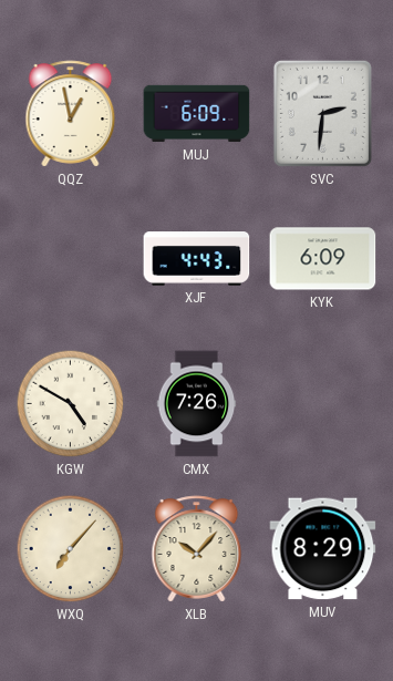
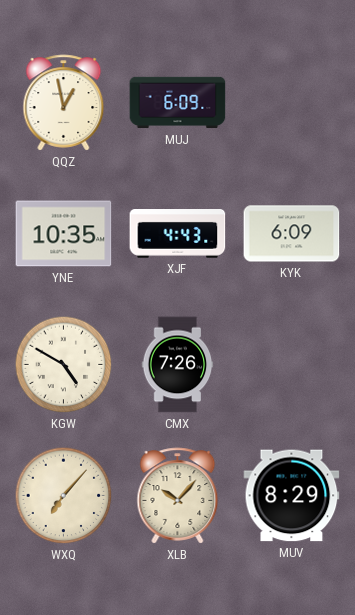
SVC: 2:31 -> none
YNE: none -> 10:35
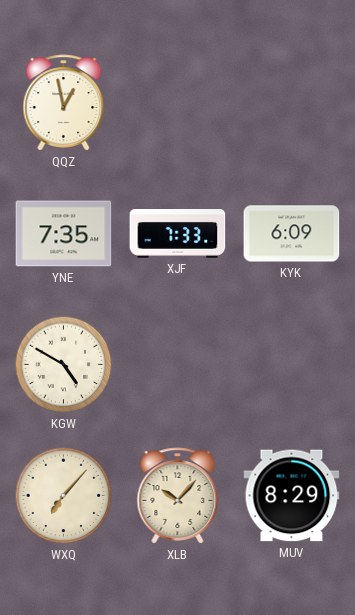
MUJ: 6:09 -> none
YNE: 10:35 -> 7:35
XJF: 4:43 -> 7:33
CMX: 7:26 -> none
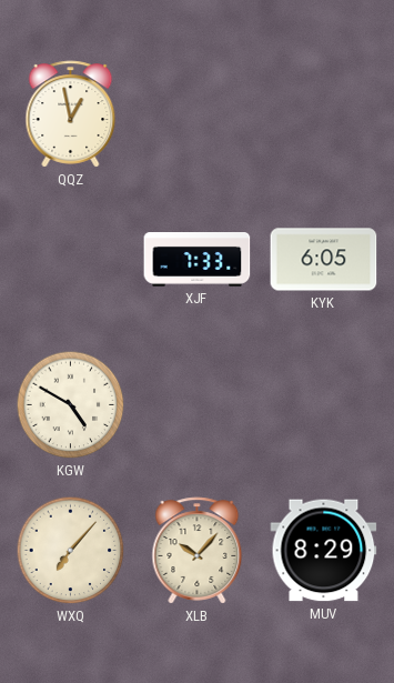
YNE: 7:35 -> none
KYK: 6:09 -> 6:05
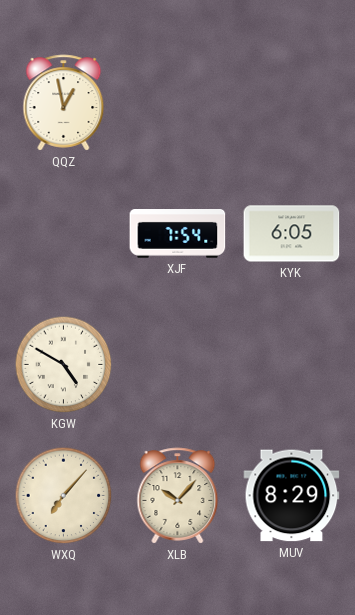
XJF: 7:33 -> 7:54
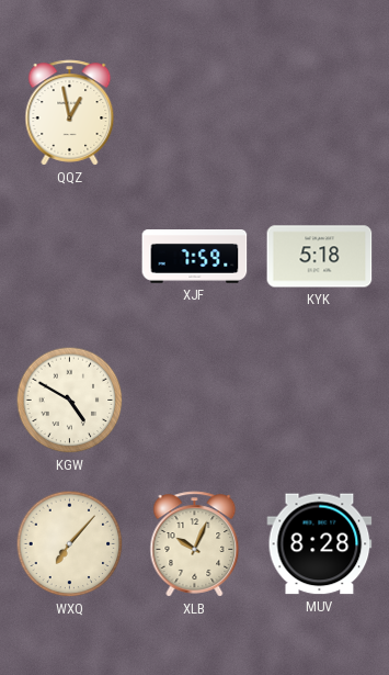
XJF: 7:54 -> 7:59
KYK: 6:05 -> 5:18
XLB: 10:07 -> 10:04
MUV: 8:29 -> 8:28
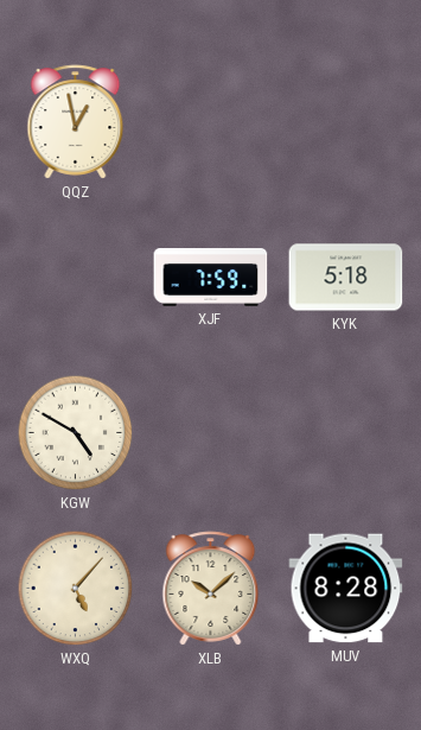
WXQ: 7:07 -> 5:07
XLB: 10:04 -> 10:08
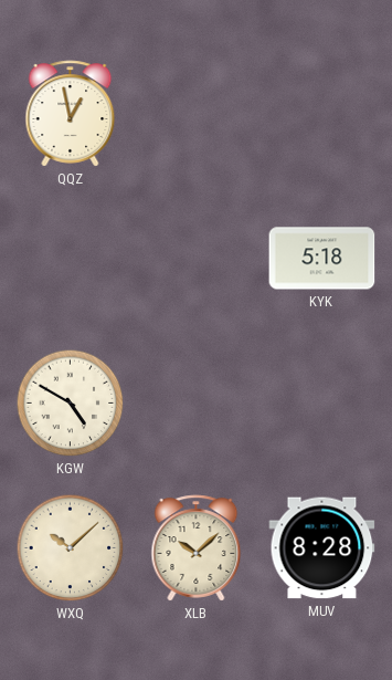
XJF: 7:59 -> none
WXQ: 5:07 -> 10:08
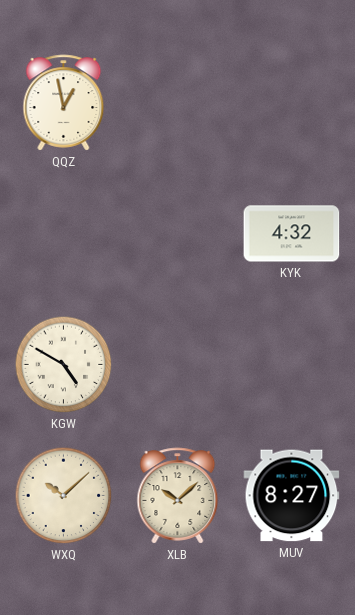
KYK: 5:18 -> 4:32
MUV: 8:28 -> 8:27
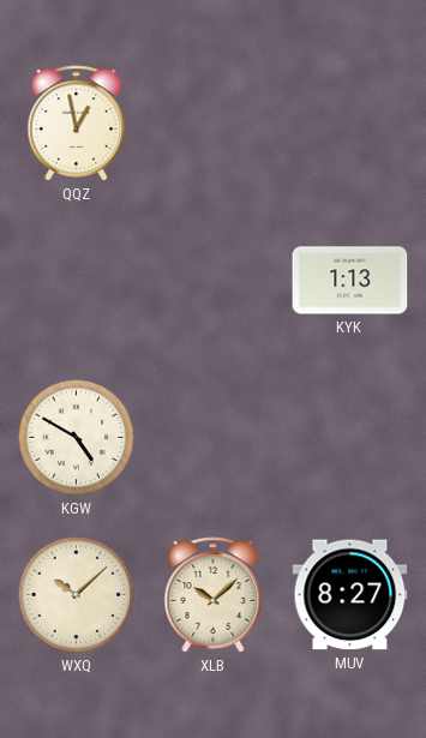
KYK: 4:32 -> 1:13
